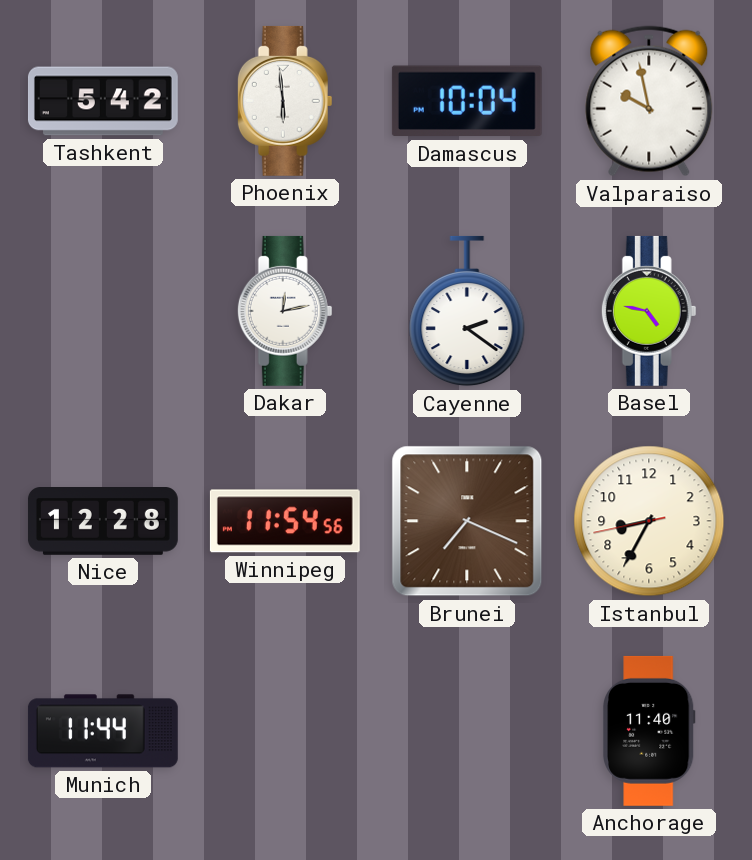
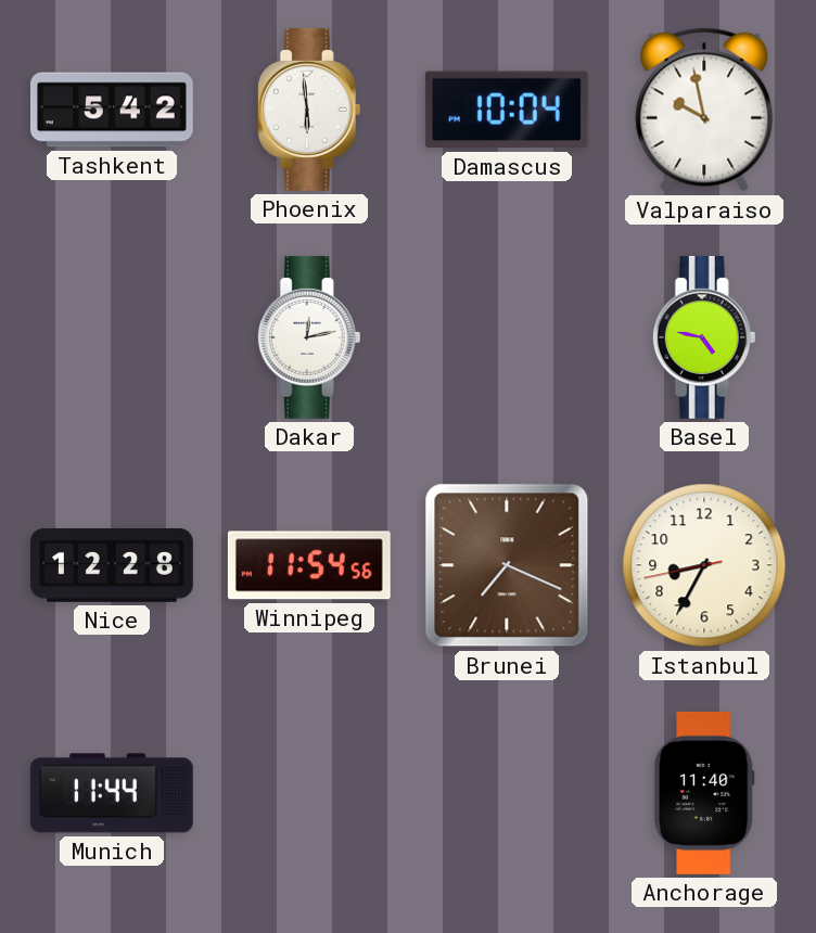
Cayenne: 2:21 -> none
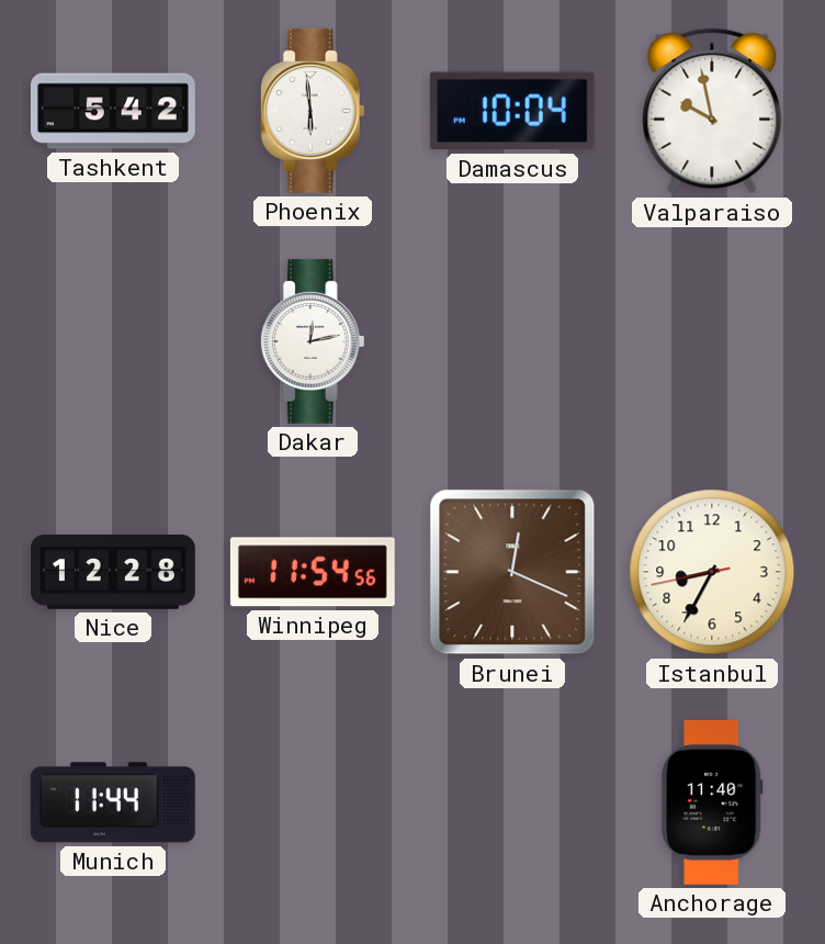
Basel: 4:47 -> none
Brunei: 7:19 -> 12:19
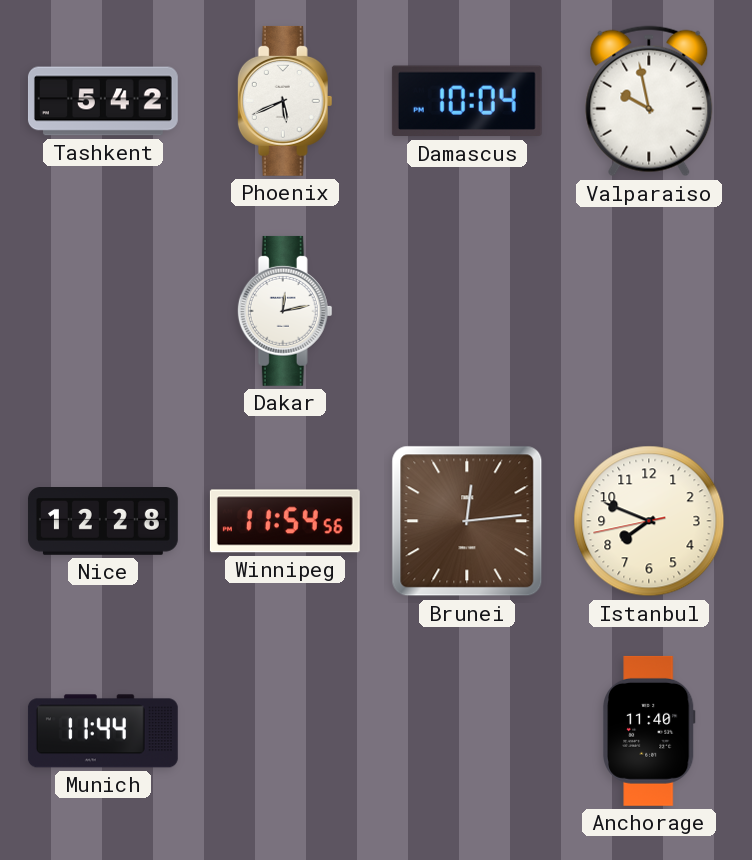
Phoenix: 5:59 -> 5:41
Brunei: 12:19 -> 12:14
Istanbul: 8:34 -> 7:48
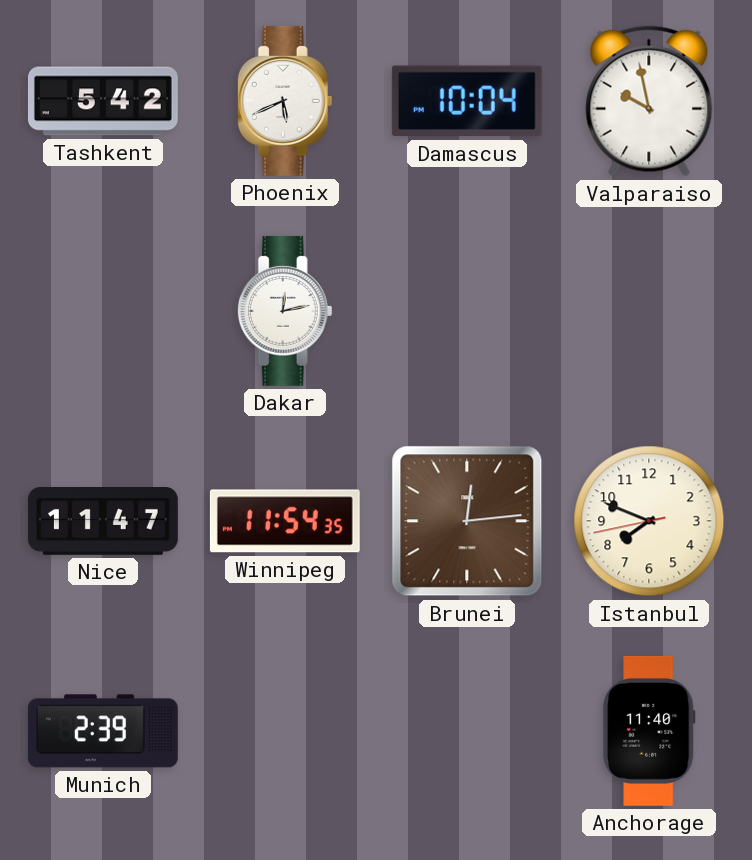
Nice: 12:28 -> 11:47
Winnipeg: 11:54:56 -> 11:54:35
Munich: 11:44 -> 2:39
